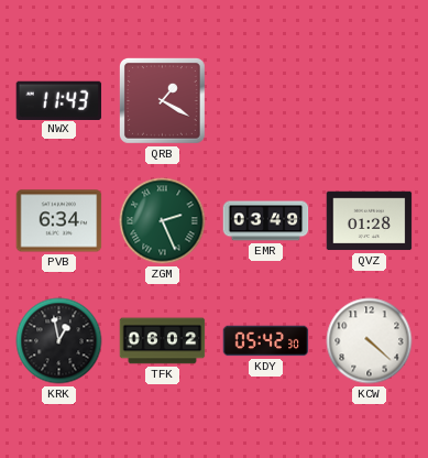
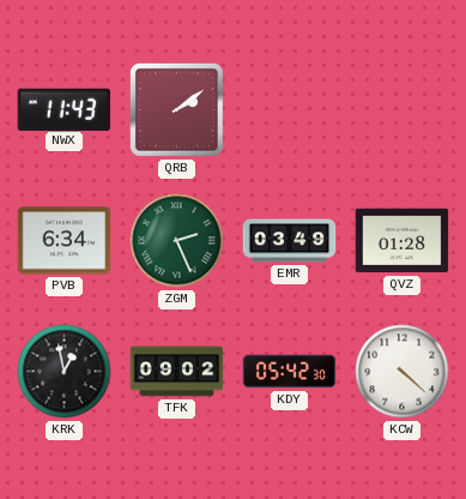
QRB: 1:20 -> 2:09
TFK: 06:02 -> 09:02
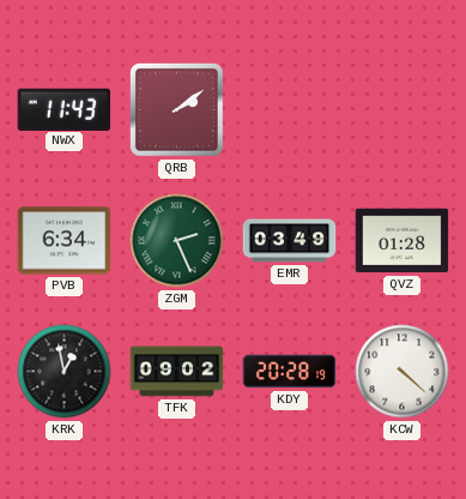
KDY: 05:42 -> 20:28
